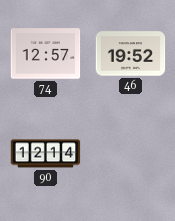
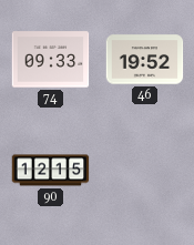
74: 12:57 -> 09:33
90: 12:14 -> 12:15
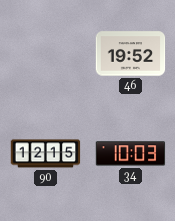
74: 09:33 -> none
34: none -> 10:03
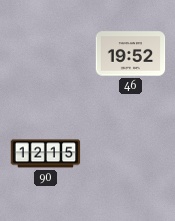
34: 10:03 -> none
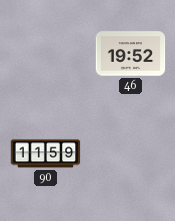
90: 12:15 -> 11:59
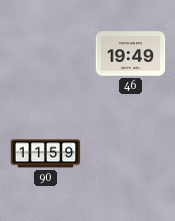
46: 19:52 -> 19:49
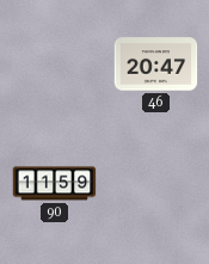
46: 19:49 -> 20:47
